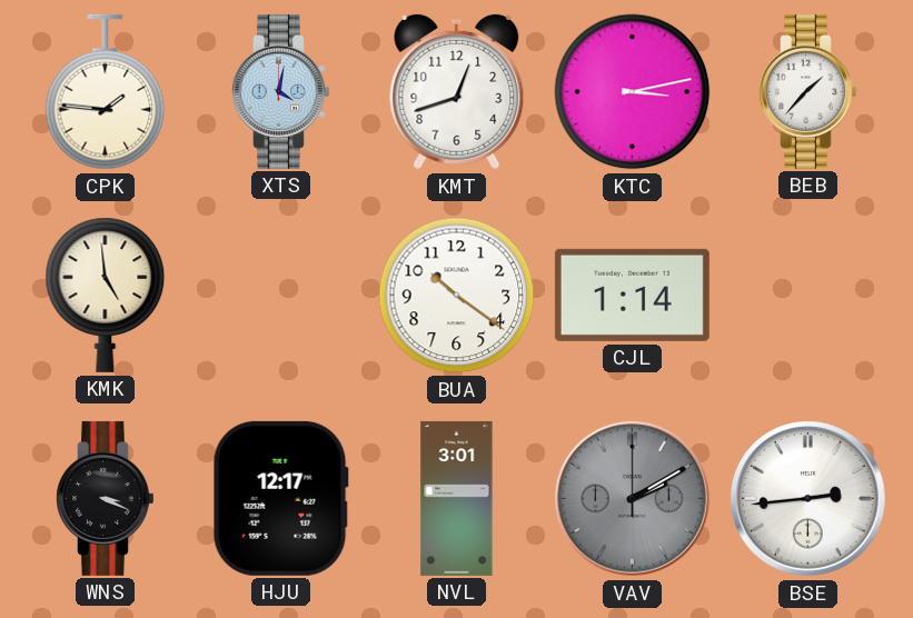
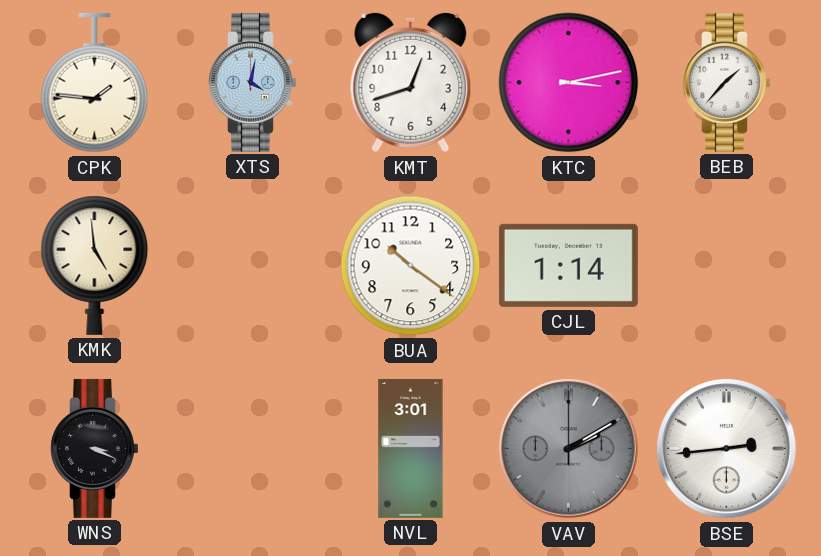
HJU: 12:17 -> none
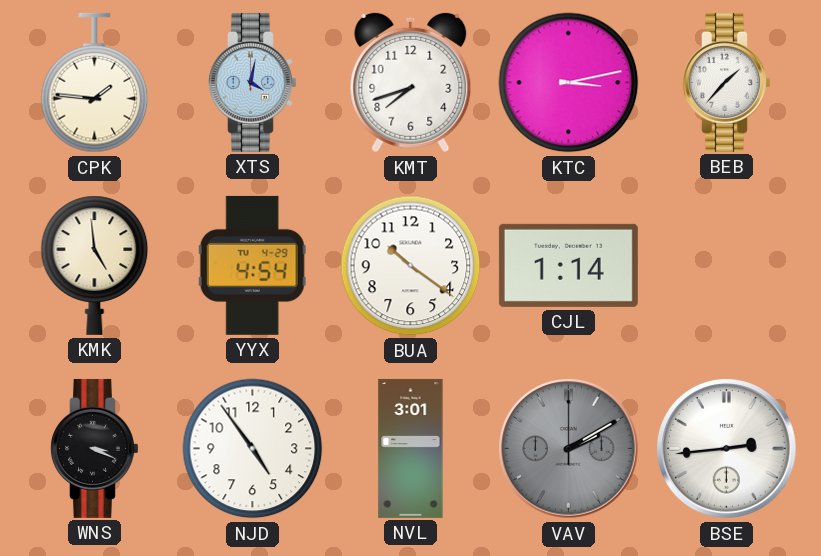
KMT: 12:42 -> 7:42
YYX: none -> 4:54
NJD: none -> 4:54
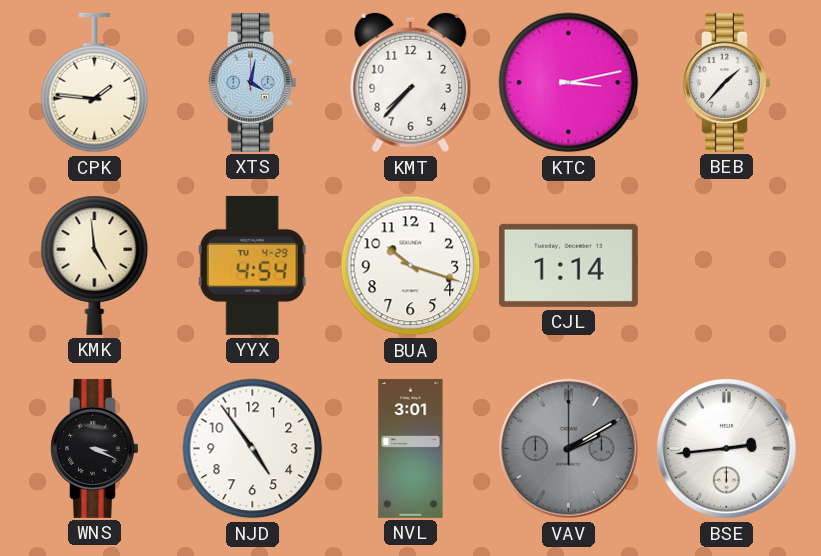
KMT: 7:42 -> 7:37
BUA: 10:21 -> 10:18
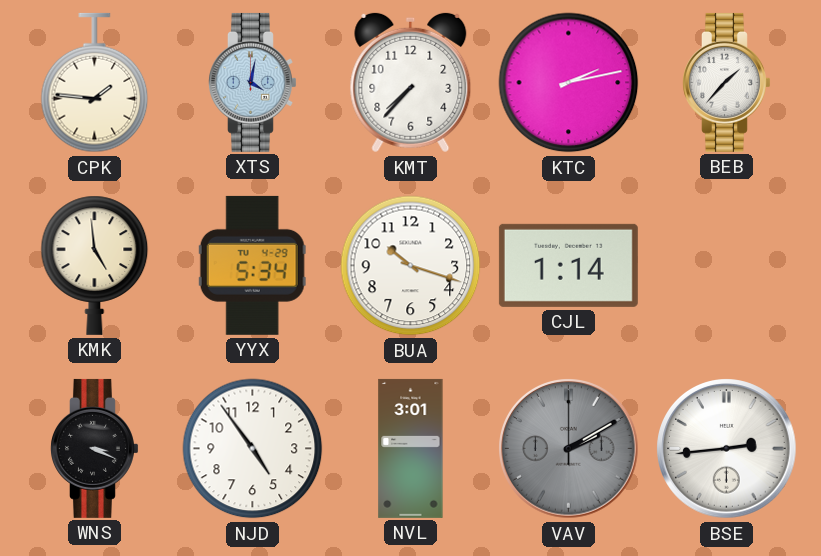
KTC: 3:13 -> 2:13
YYX: 4:54 -> 5:34
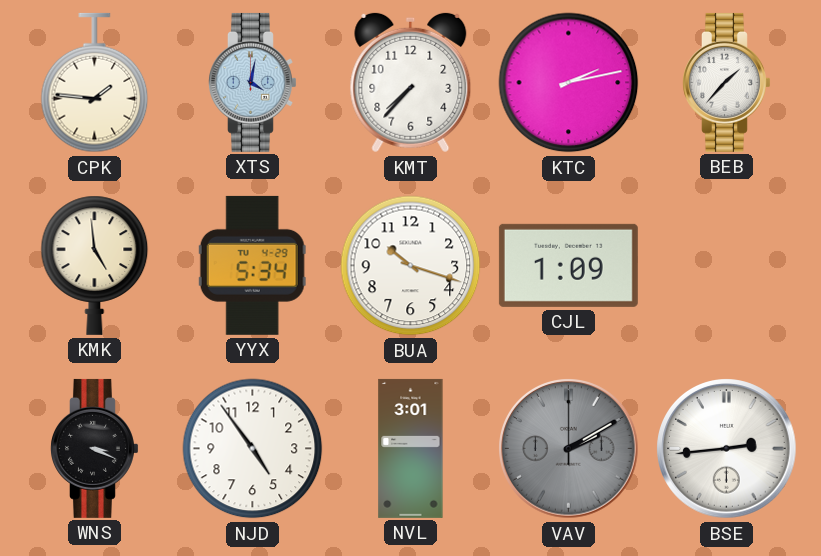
CJL: 1:14 -> 1:09
